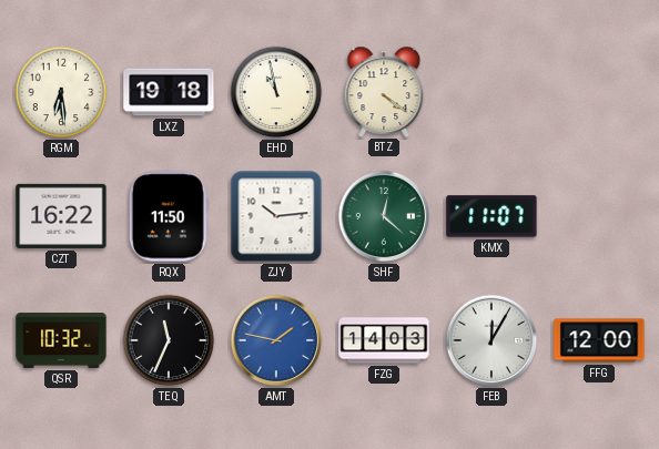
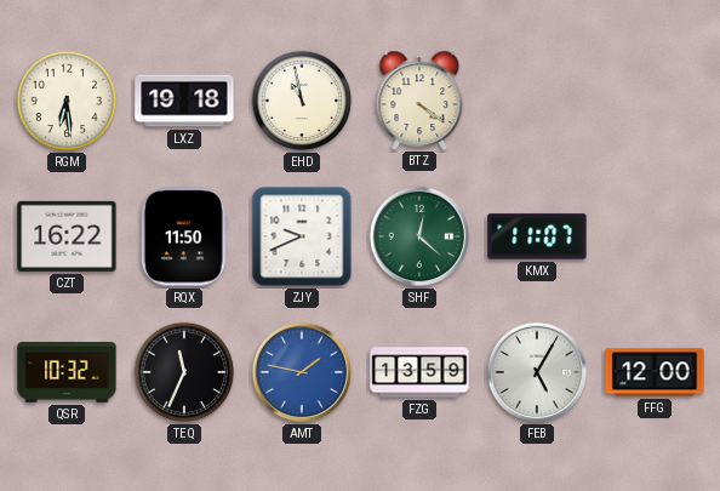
ZJY: 10:14 -> 9:41
FZG: 14:03 -> 13:59
FEB: 12:05 -> 5:05
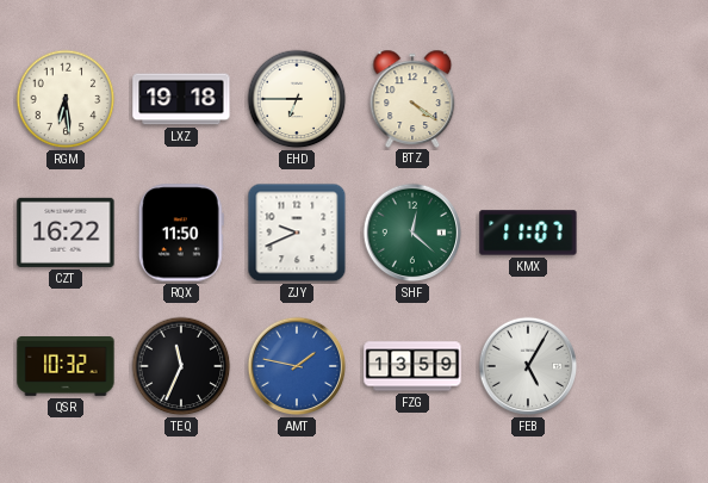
EHD: 10:58 -> 6:45
FFG: 12:00 -> none
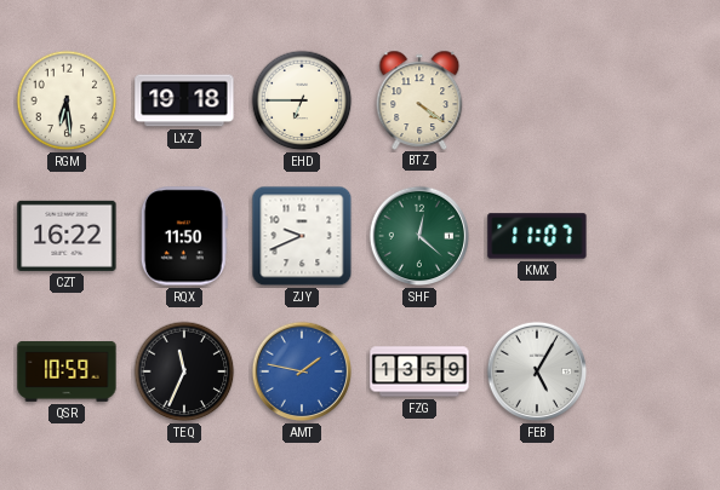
QSR: 10:32 -> 10:59
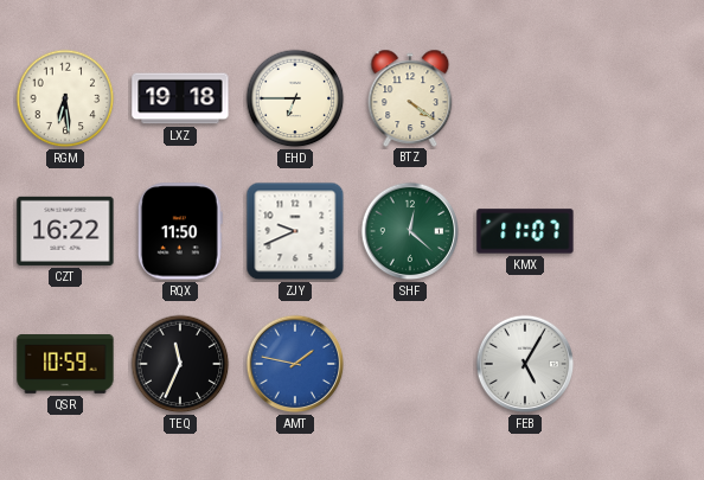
FZG: 13:59 -> none
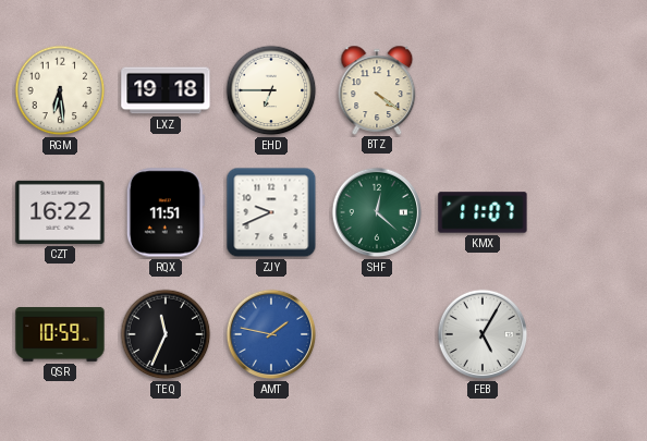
RQX: 11:50 -> 11:51
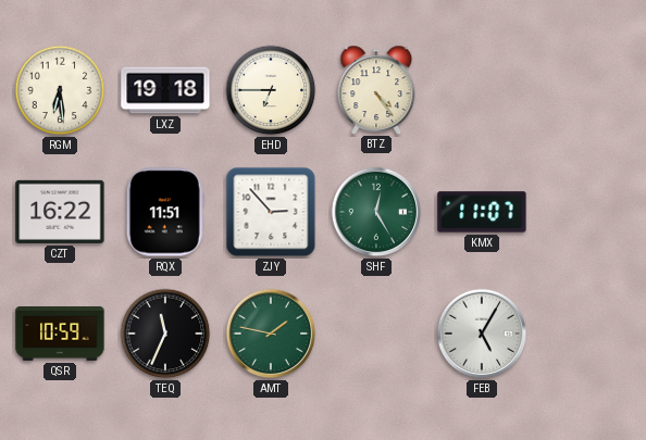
BTZ: 4:21 -> 4:24
ZJY: 9:41 -> 2:53
SHF: 12:22 -> 12:25
AMT dial: blue -> green
